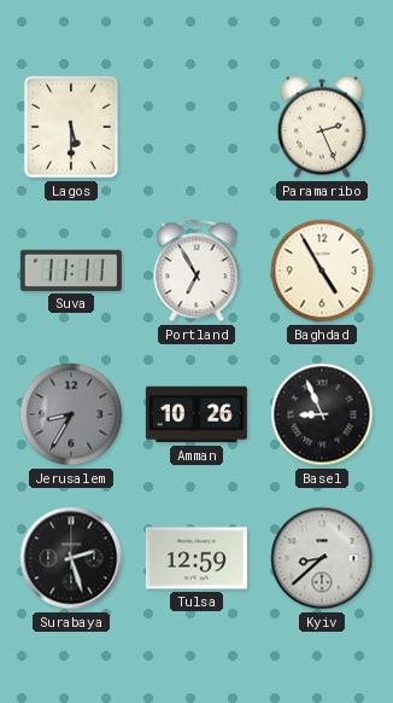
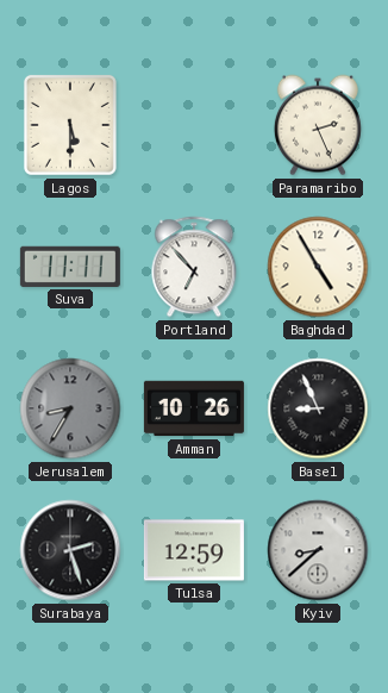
Portland: 6:55 -> 6:53
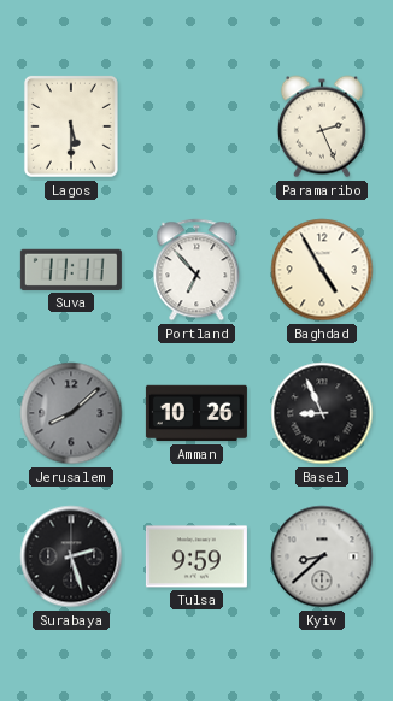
Jerusalem: 8:35 -> 8:08
Tulsa: 12:59 -> 9:59
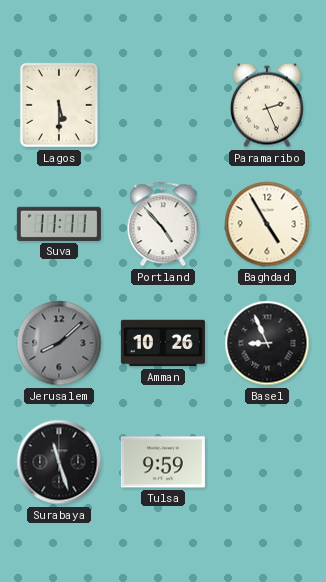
Portland: 6:53 -> 4:53
Surabaya: 2:27 -> 11:27
Kyiv: 8:38 -> none
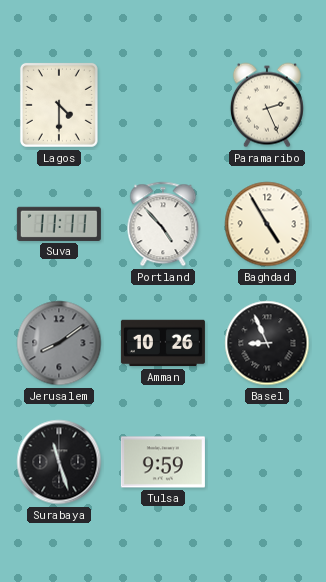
Lagos: 5:30 -> 4:30
Jerusalem: 8:08 -> 8:09
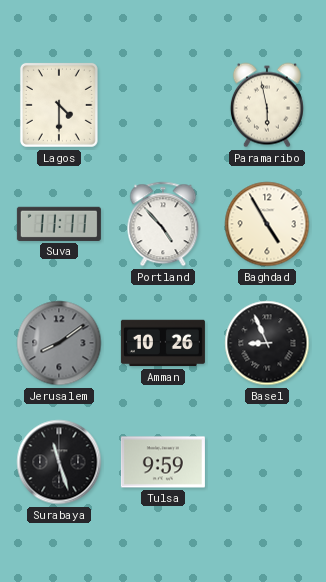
Paramaribo: 2:26 -> 5:58
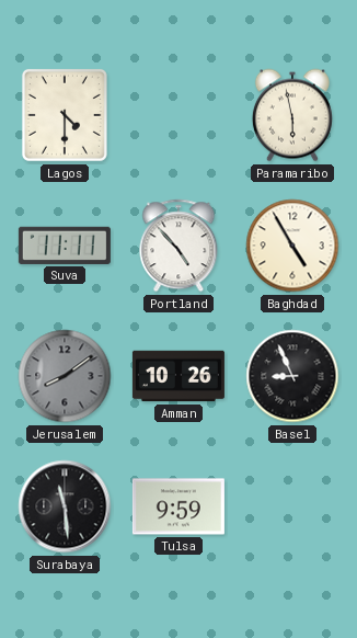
Surabaya: 11:27 -> 11:29
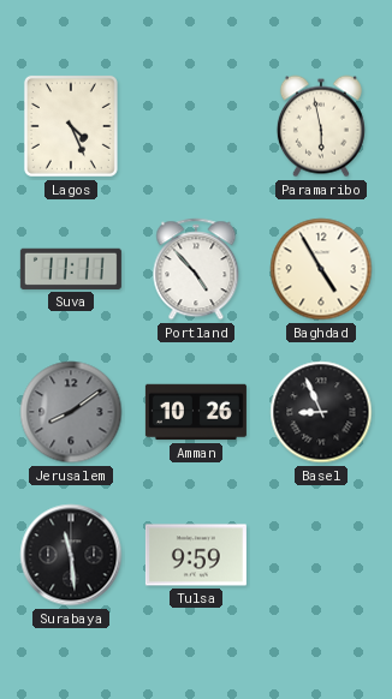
Lagos: 4:30 -> 4:26
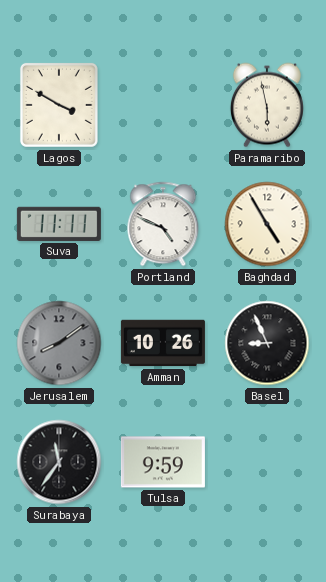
Lagos: 4:26 -> 3:50
Portland: 4:53 -> 4:49
Surabaya: 11:29 -> 11:36
